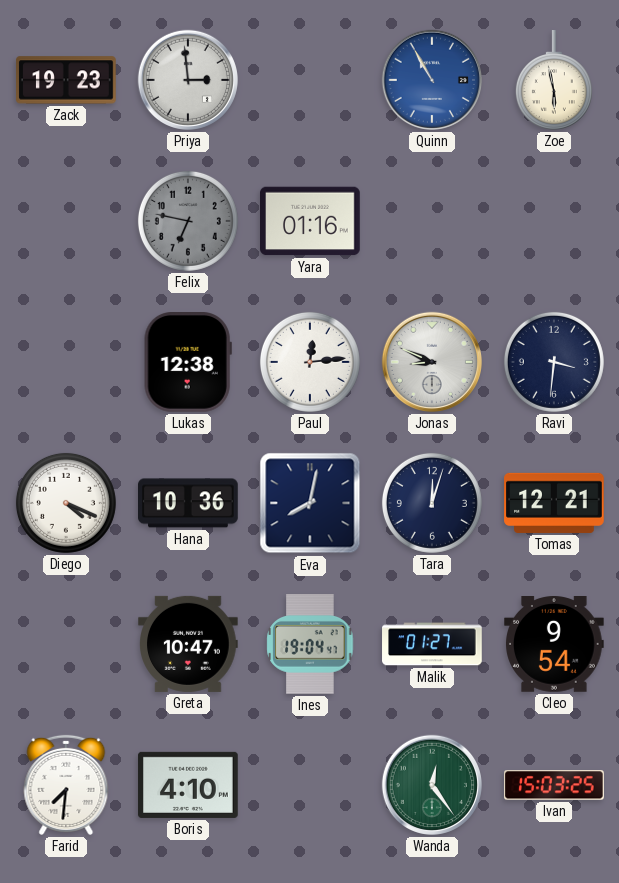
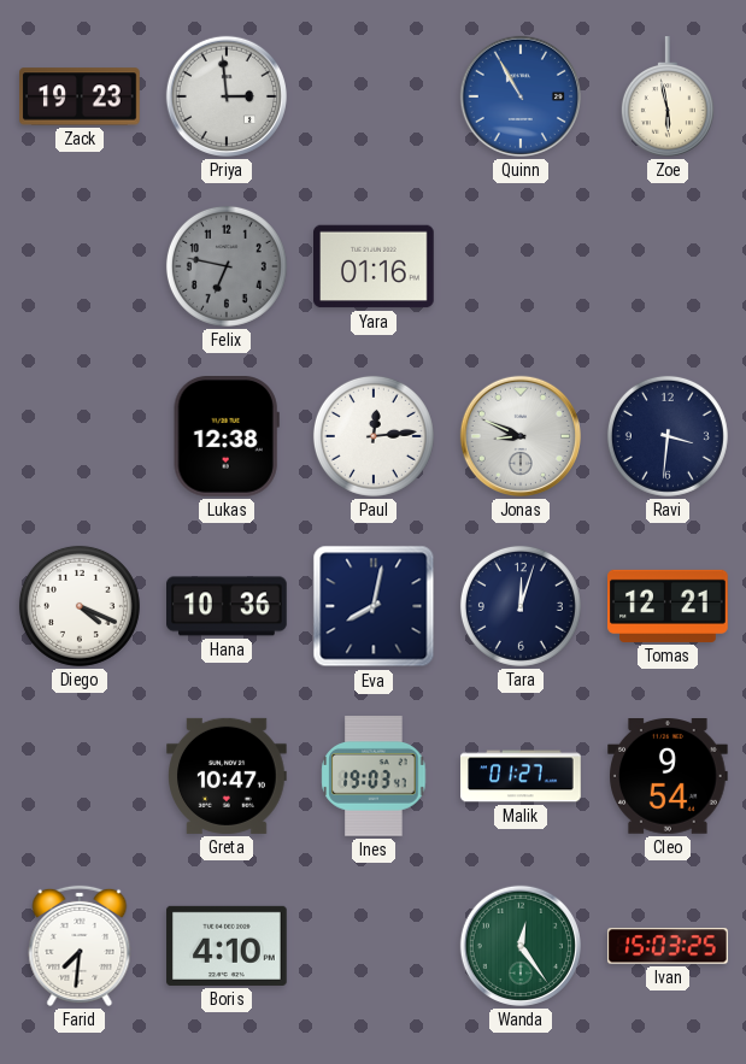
Ines: 19:04 -> 19:03
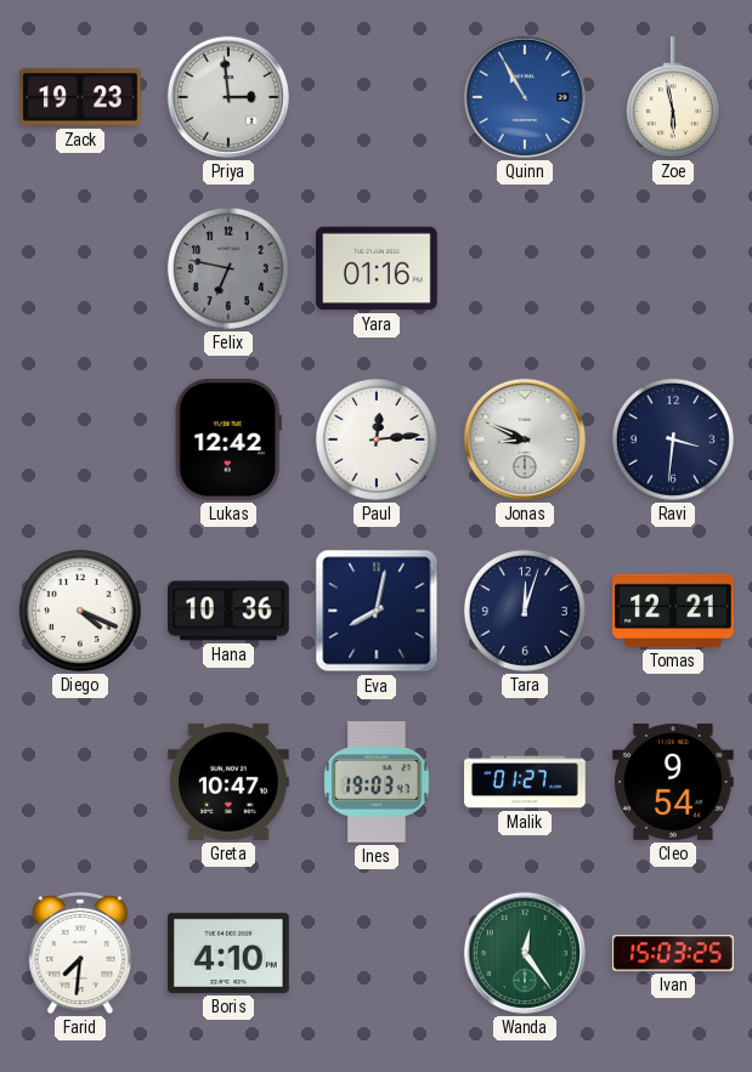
Lukas: 12:38 -> 12:42
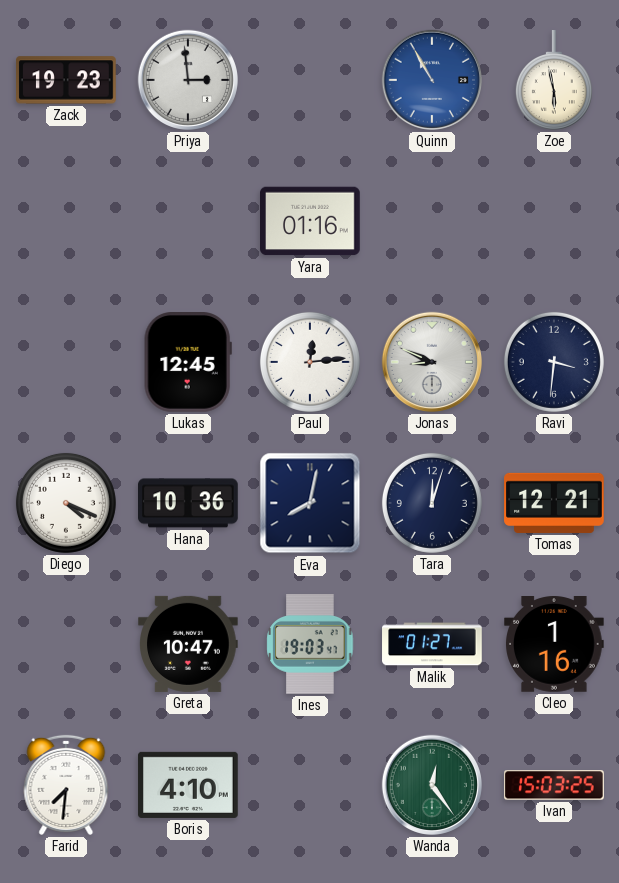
Felix: 6:47 -> none
Lukas: 12:42 -> 12:45
Cleo: 9:54 -> 1:16
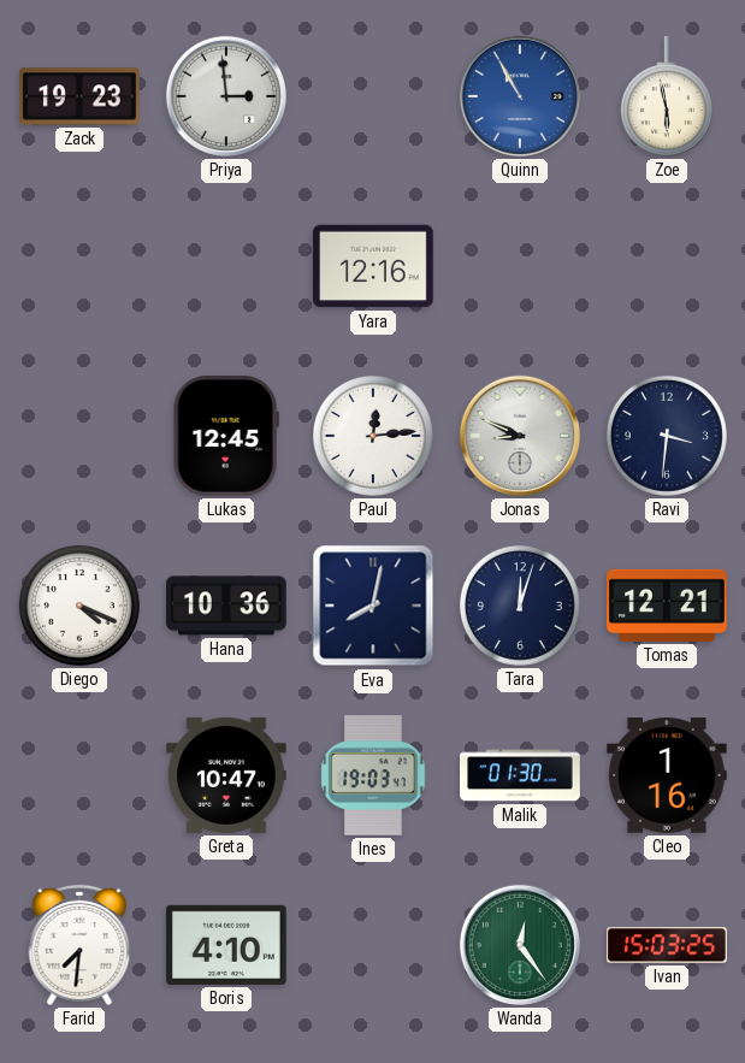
Yara: 01:16 -> 12:16
Malik: 01:27 -> 01:30
